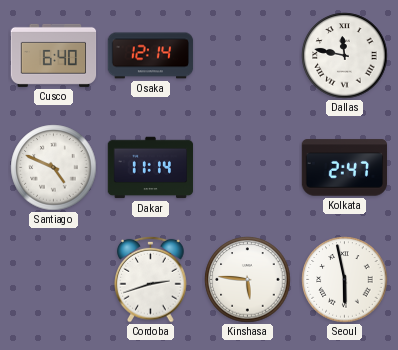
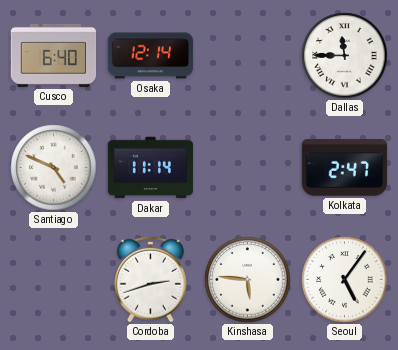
Dallas: 11:47 -> 11:45
Seoul: 5:58 -> 5:06
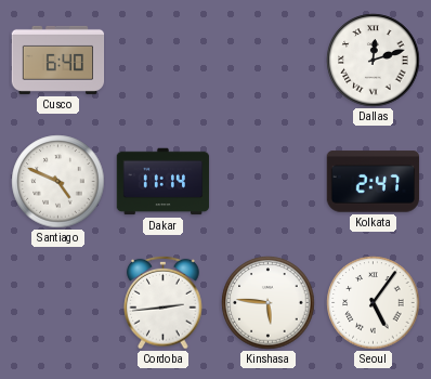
Osaka: 12:14 -> none
Dallas: 11:45 -> 12:12
Cordoba: 2:42 -> 2:44
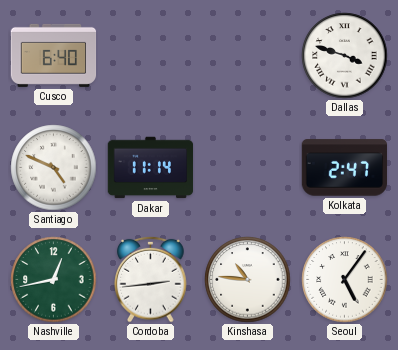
Dallas: 12:12 -> 3:48
Nashville: none -> 12:43
Kinshasa: 5:46 -> 10:46
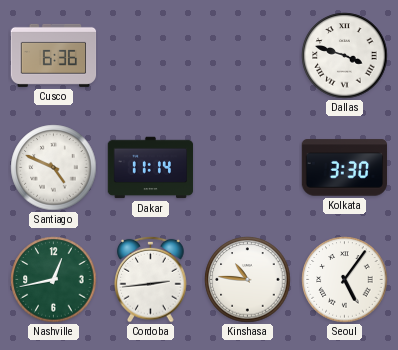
Cusco: 6:40 -> 6:36
Kolkata: 2:47 -> 3:30
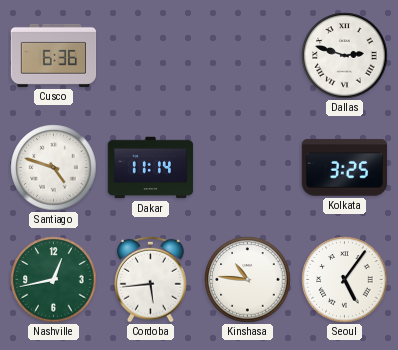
Dallas: 3:48 -> 2:48
Santiago: 4:49 -> 4:48
Kolkata: 3:30 -> 3:25
Cordoba: 2:44 -> 5:44
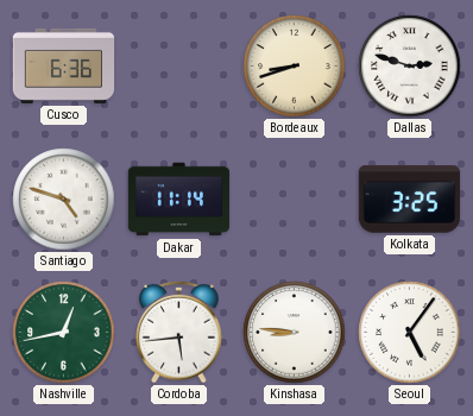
Bordeaux: none -> 8:42
Kinshasa: 10:46 -> 8:46
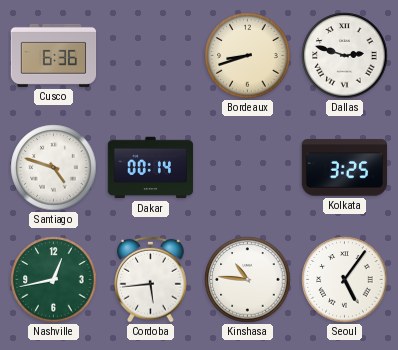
Dakar: 11:14 -> 00:14
Kinshasa: 8:46 -> 10:46
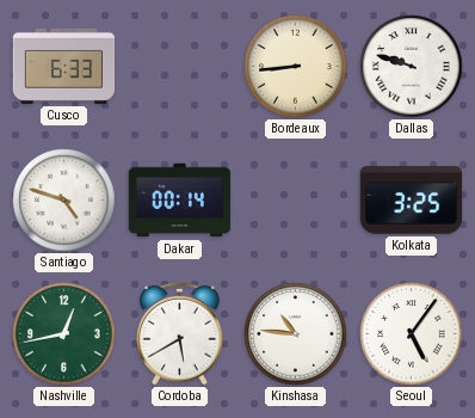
Cusco: 6:36 -> 6:33
Bordeaux: 8:42 -> 8:44
Dallas: 2:48 -> 9:48
Cordoba: 5:44 -> 5:40
